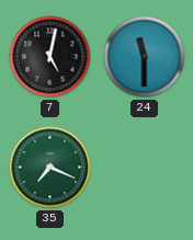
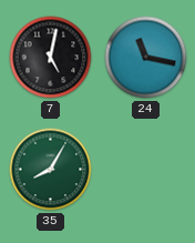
24: 11:30 -> 11:17
35: 7:19 -> 8:05
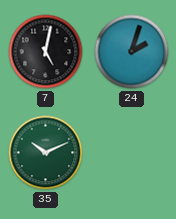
24: 11:17 -> 2:03
35: 8:05 -> 10:11
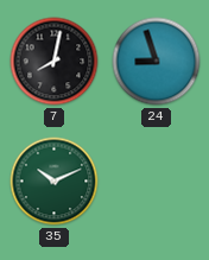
7: 5:02 -> 8:02
24: 2:03 -> 8:57
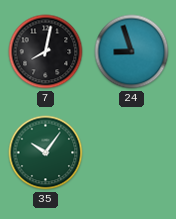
35: 10:11 -> 10:06
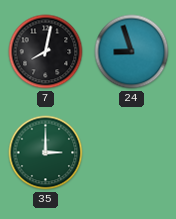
35: 10:06 -> 3:00
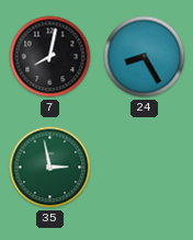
24: 8:57 -> 8:25
35: 3:00 -> 2:58
